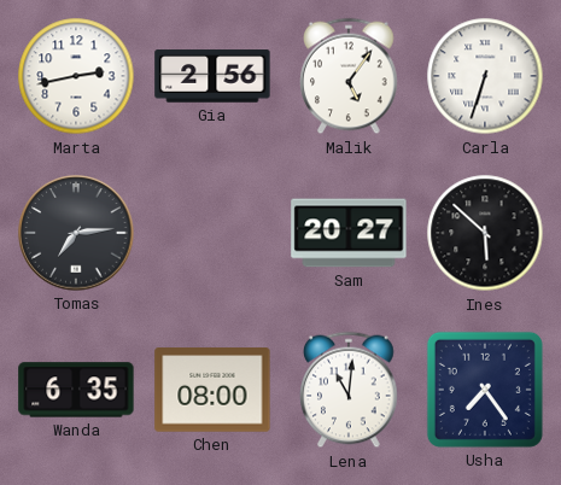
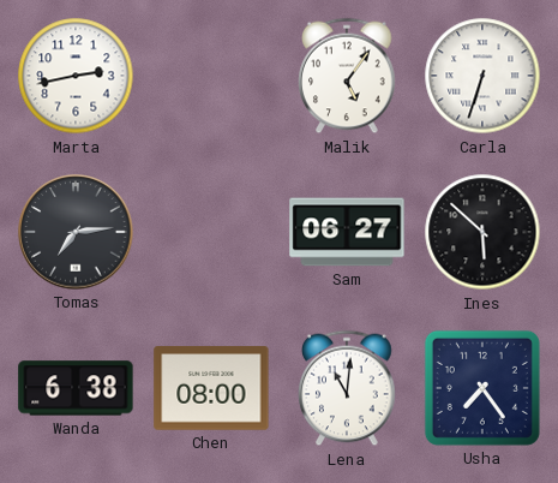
Gia: 2:56 -> none
Sam: 20:27 -> 06:27
Wanda: 6:35 -> 6:38
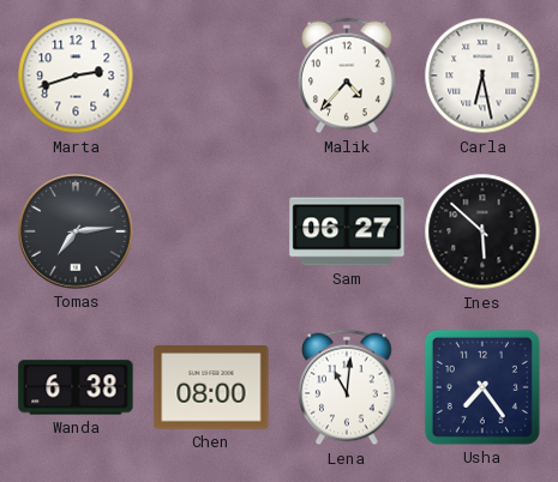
Marta: 2:43 -> 2:42
Malik: 5:06 -> 4:37
Carla: 6:33 -> 6:28
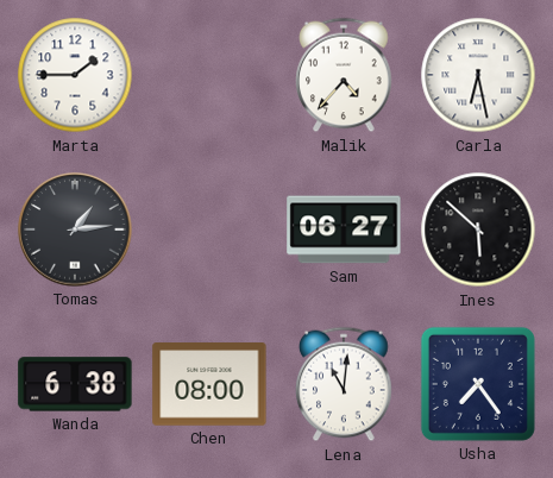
Marta: 2:42 -> 1:45
Tomas: 7:14 -> 1:14
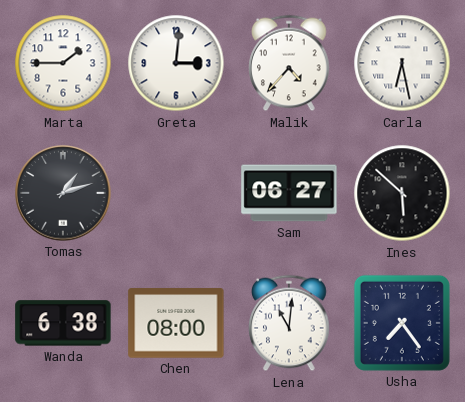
Greta: none -> 3:01
Tomas: 1:14 -> 1:12
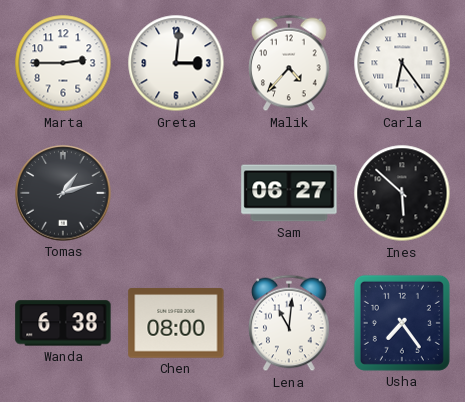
Marta: 1:45 -> 2:45
Carla: 6:28 -> 6:24
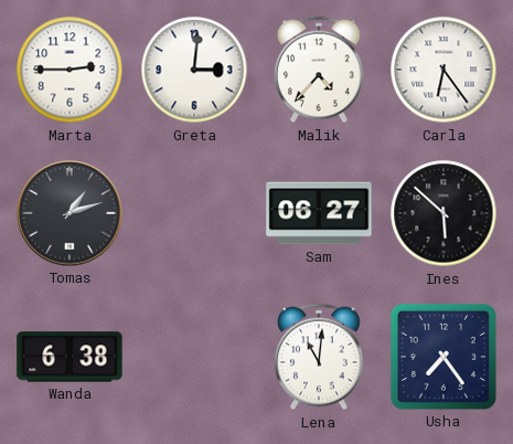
Chen: 08:00 -> none
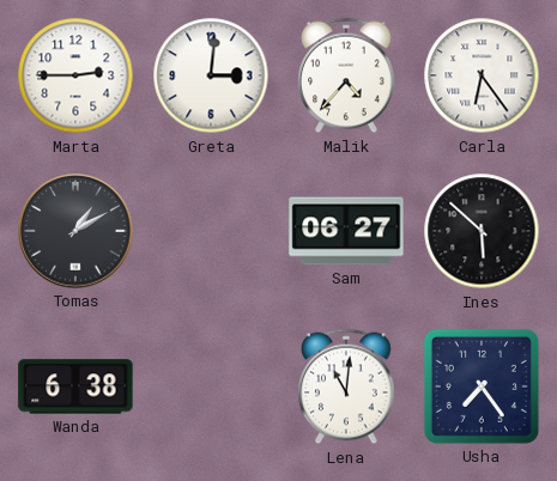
Tomas: 1:12 -> 1:10
